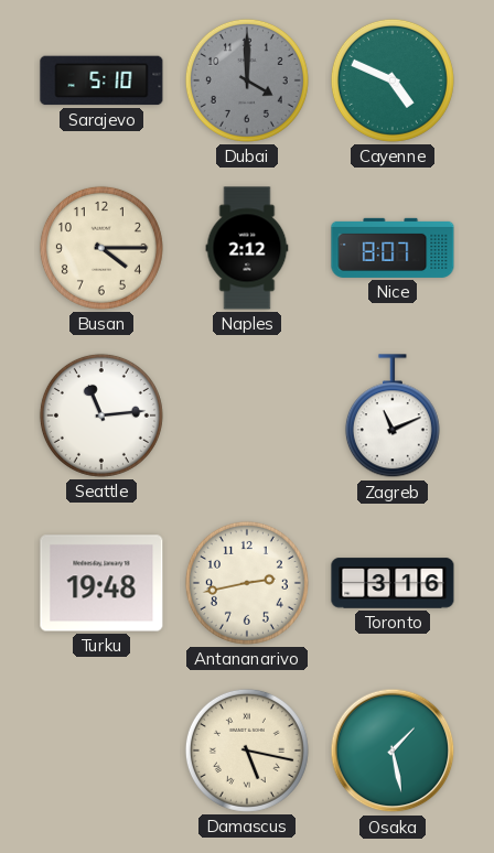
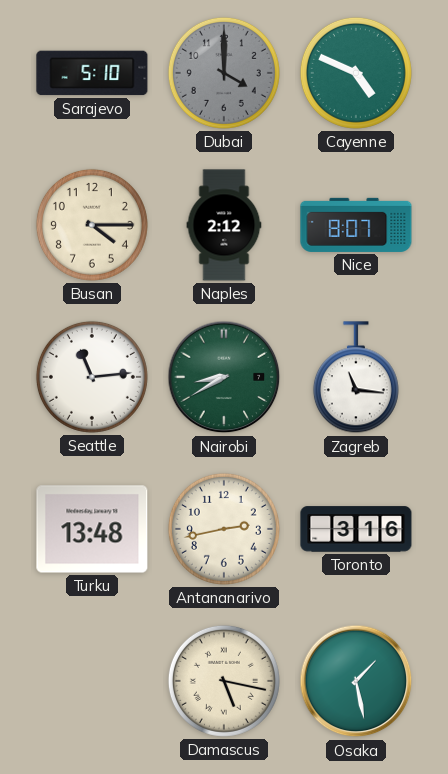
Nairobi: none -> 8:40
Zagreb: 11:11 -> 11:16
Turku: 19:48 -> 13:48
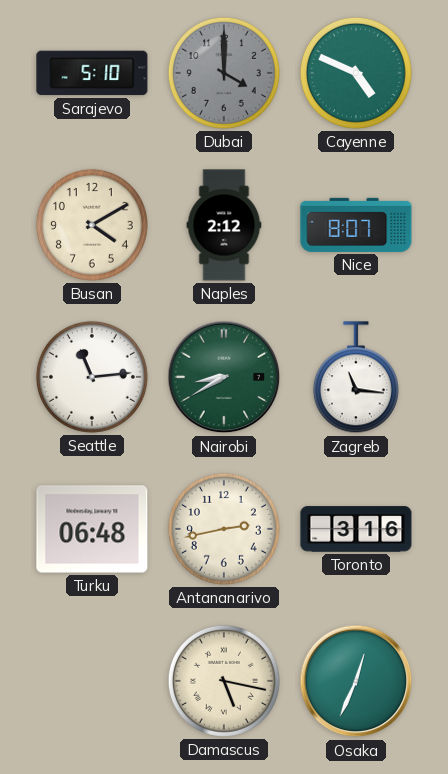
Busan: 4:15 -> 4:10
Turku: 13:48 -> 06:48
Osaka: 1:28 -> 12:34
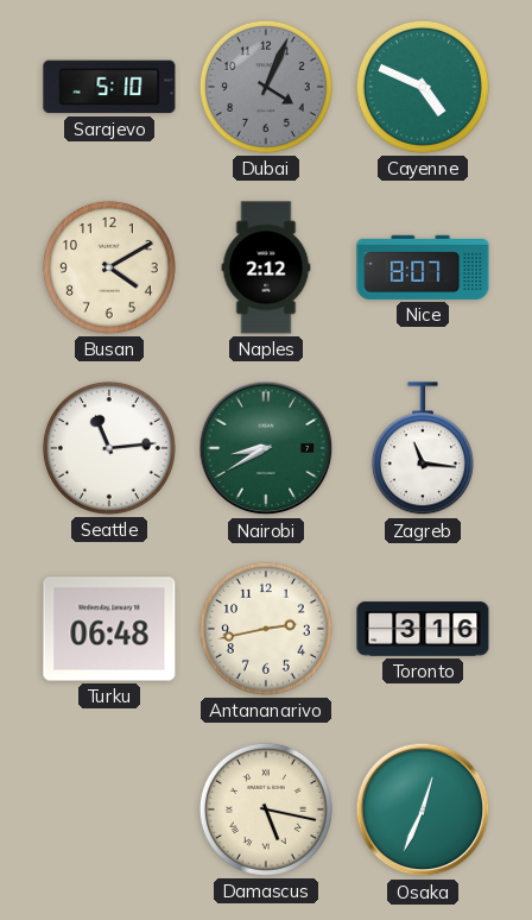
Dubai: 4:00 -> 4:04
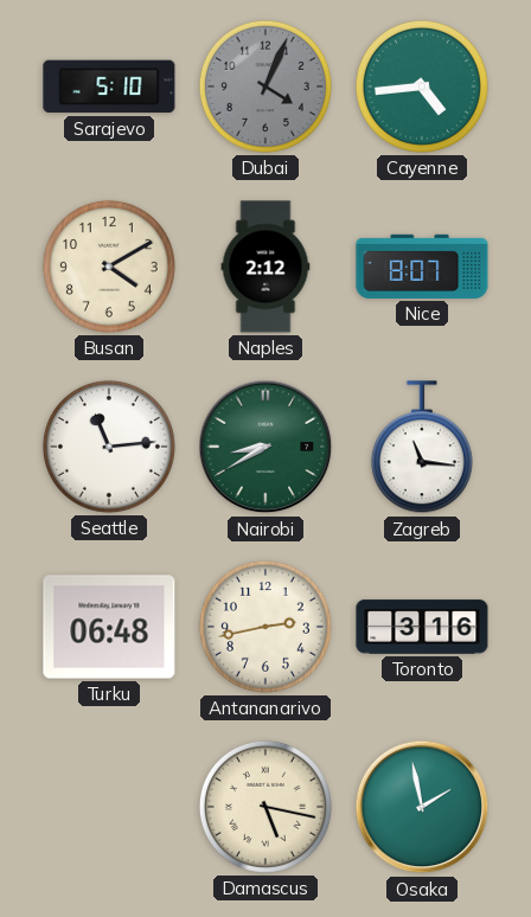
Cayenne: 4:49 -> 4:44
Osaka: 12:34 -> 1:58
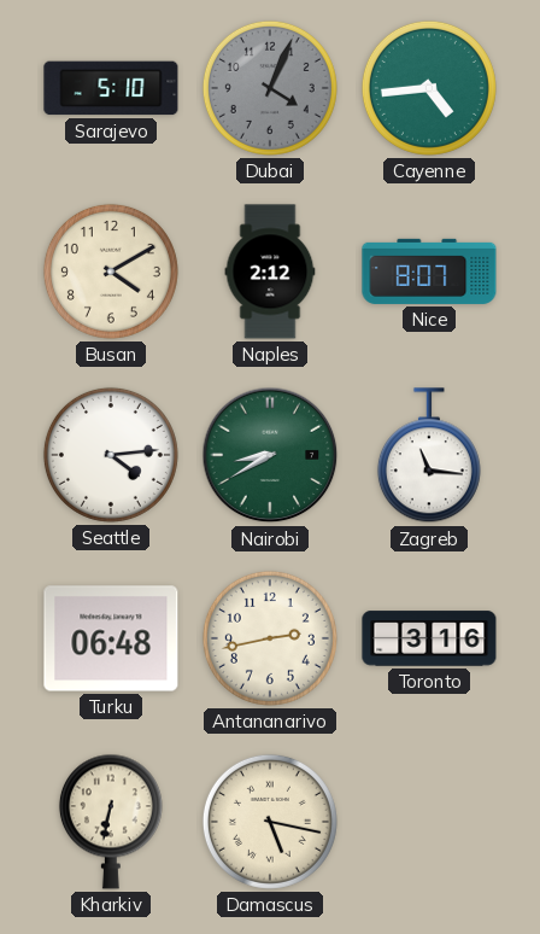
Seattle: 11:14 -> 4:14
Kharkiv: none -> 6:32
Osaka: 1:58 -> none
